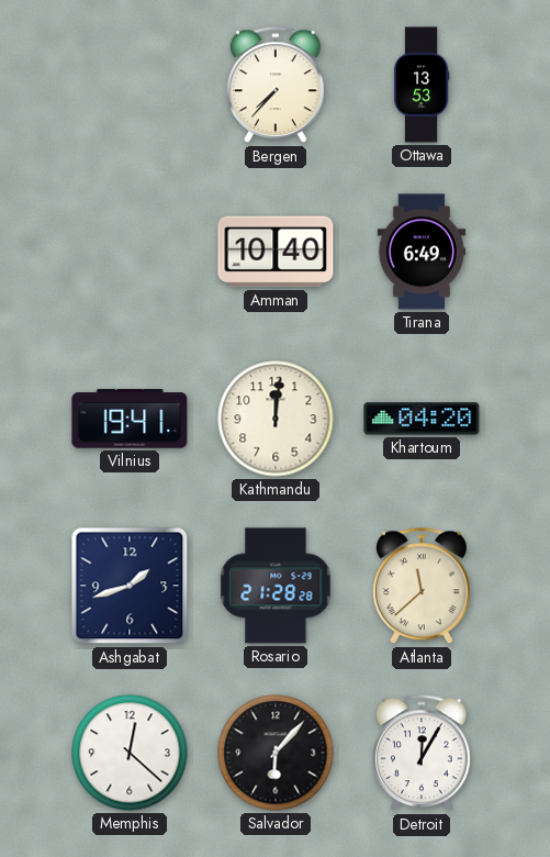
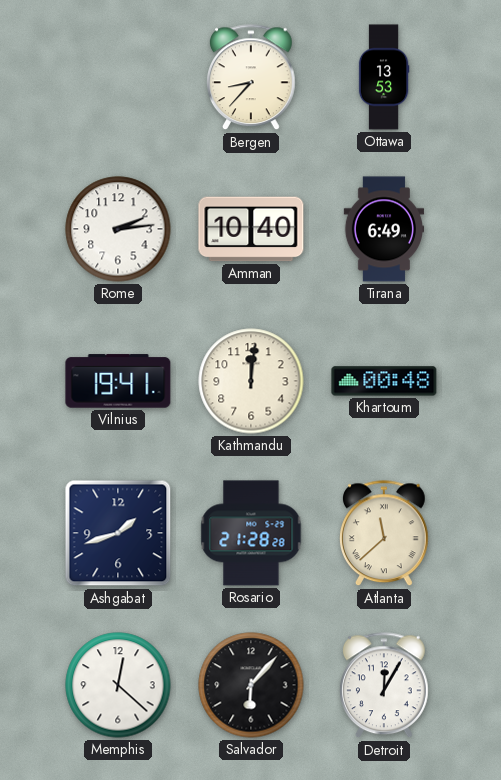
Bergen: 7:37 -> 8:37
Rome: none -> 2:14
Khartoum: 04:20 -> 00:48
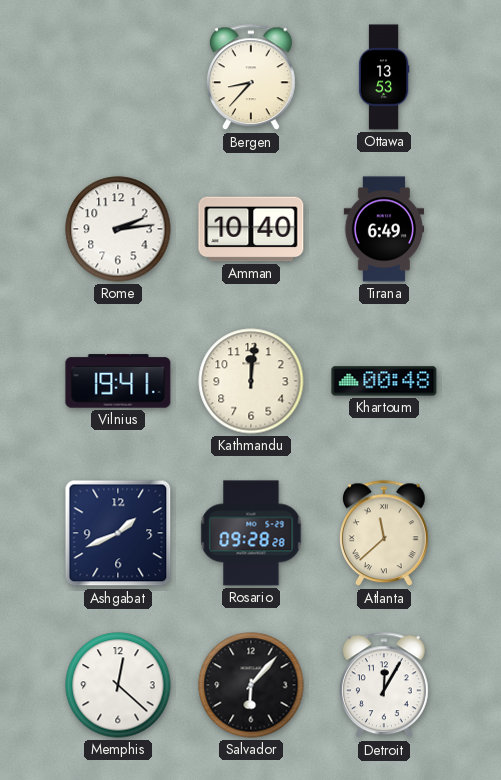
Ashgabat: 1:42 -> 1:41
Rosario: 21:28 -> 09:28
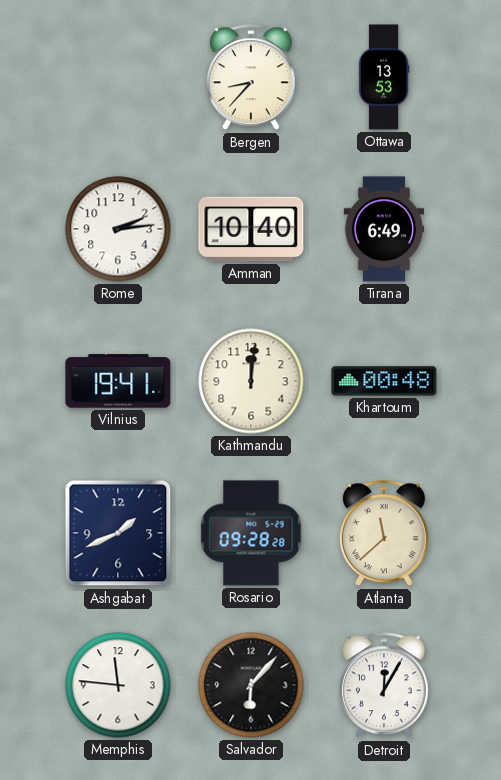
Memphis: 12:22 -> 11:46
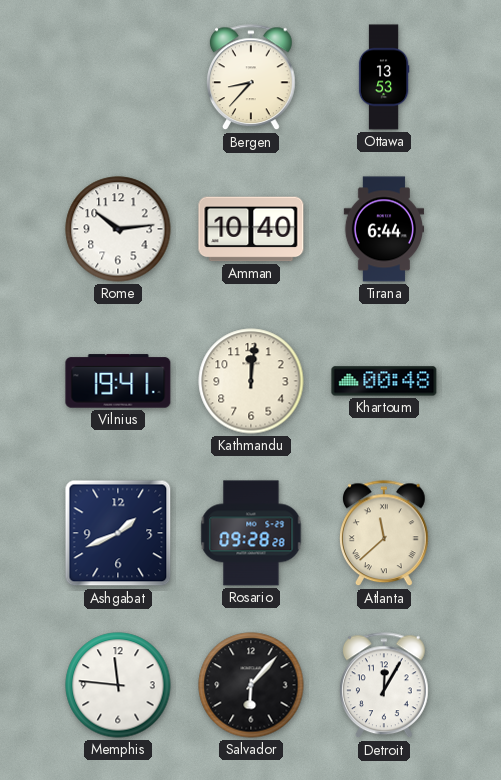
Rome: 2:14 -> 10:14
Tirana: 6:49 -> 6:44
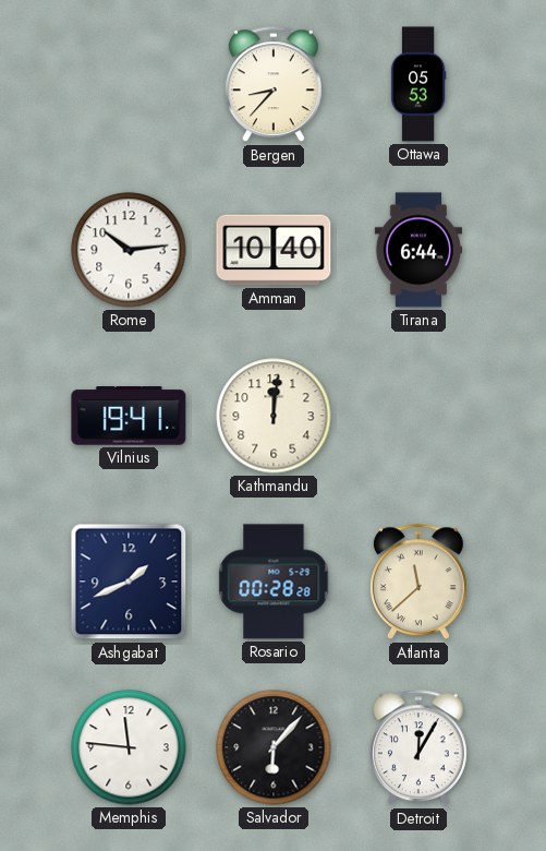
Ottawa: 13:53 -> 05:53
Khartoum: 00:48 -> none
Rosario: 09:28 -> 00:28
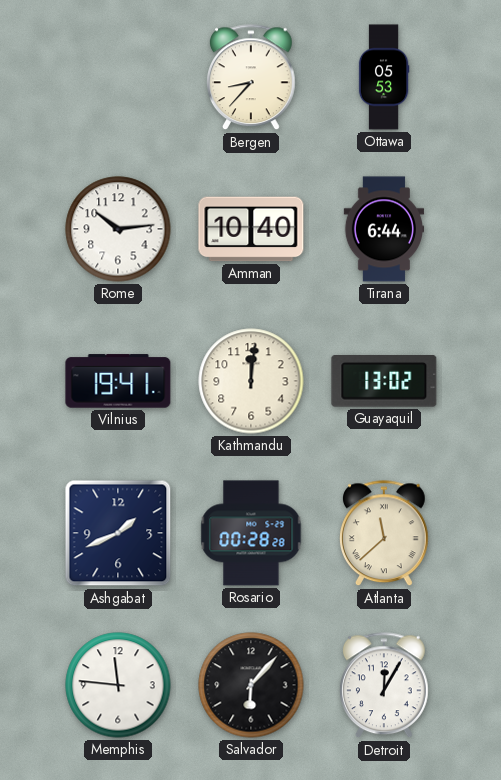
Guayaquil: none -> 13:02
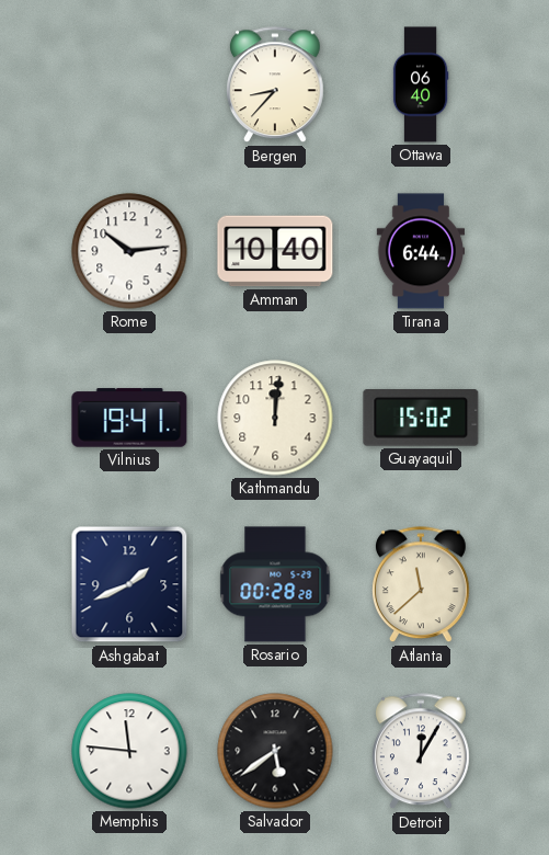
Ottawa: 05:53 -> 06:40
Guayaquil: 13:02 -> 15:02
Salvador: 6:07 -> 5:39
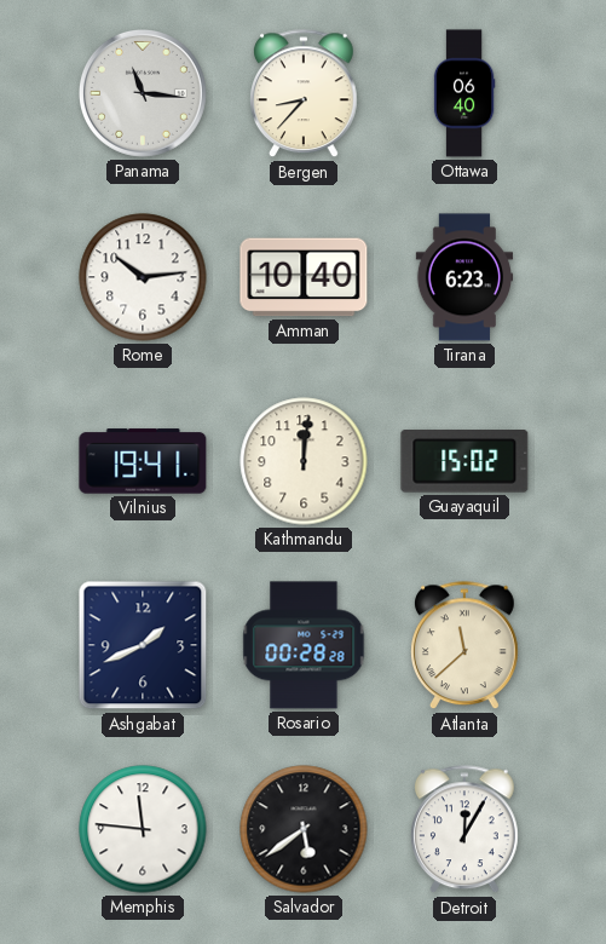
Panama: none -> 11:16
Tirana: 6:44 -> 6:23
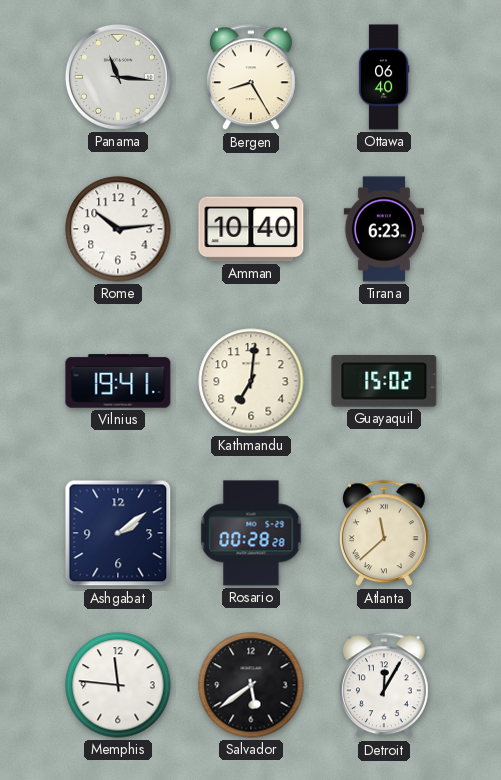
Bergen: 8:37 -> 8:25
Kathmandu: 12:01 -> 7:01
Ashgabat: 1:41 -> 2:09
